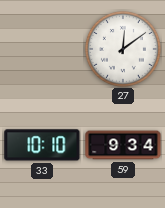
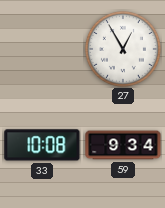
27: 12:09 -> 12:55
33: 10:10 -> 10:08
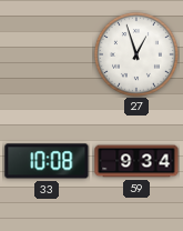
27: 12:55 -> 12:57
